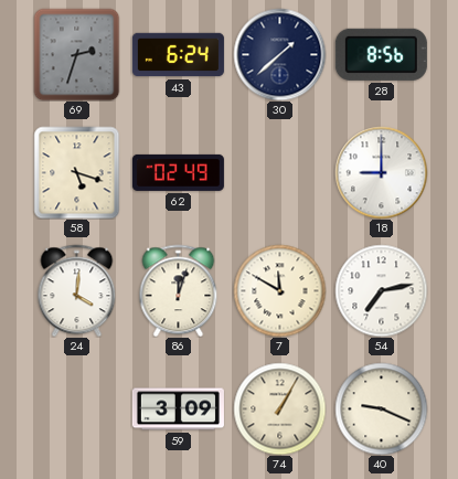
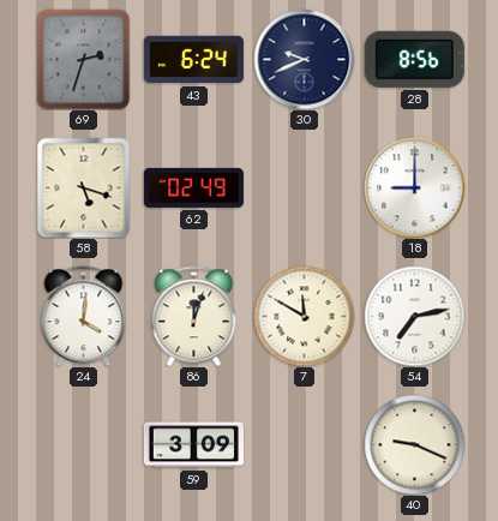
30: 1:38 -> 9:41
74: 1:05 -> none
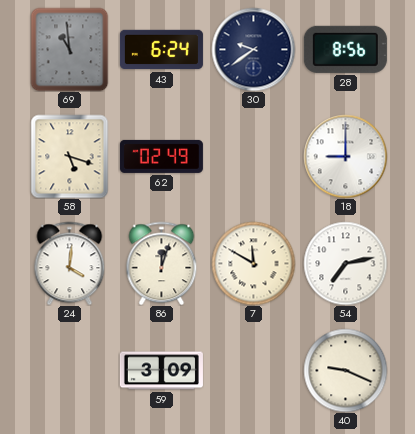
69: 2:33 -> 10:59
30: 9:41 -> 9:39
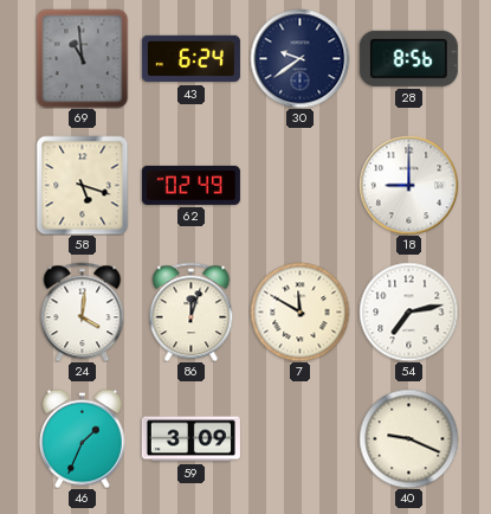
46: none -> 1:34
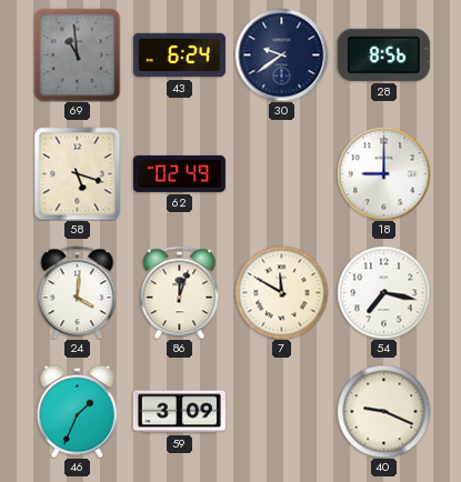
54: 7:13 -> 7:17
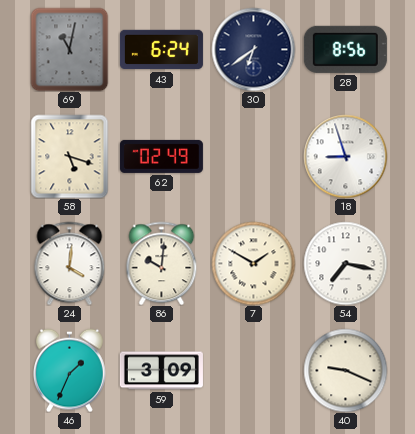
69: 10:59 -> 11:02
30: 9:39 -> 6:39
18: 9:00 -> 8:57
86: 12:03 -> 10:01
7: 11:50 -> 1:50
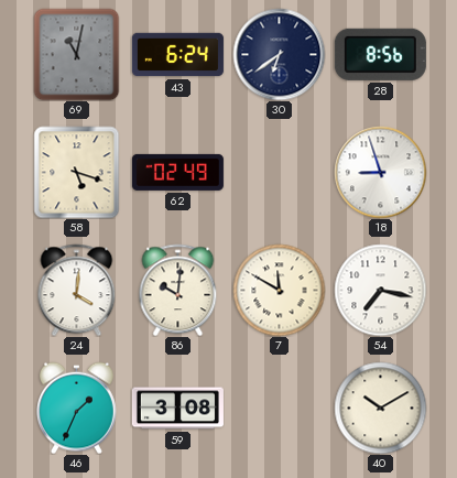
7: 1:50 -> 11:50
59: 3:09 -> 3:08
40: 9:19 -> 10:10
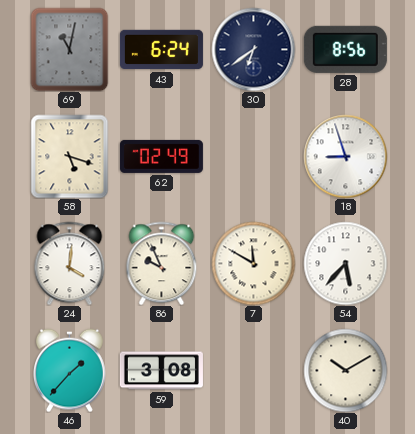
86: 10:01 -> 9:56
54: 7:17 -> 5:37
46: 1:34 -> 1:37
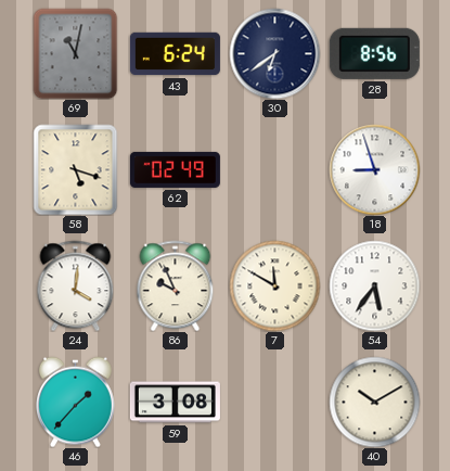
54: 5:37 -> 5:36
